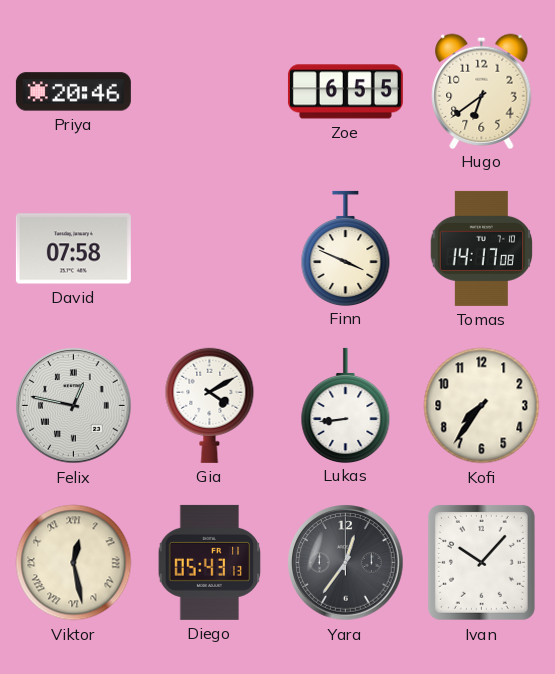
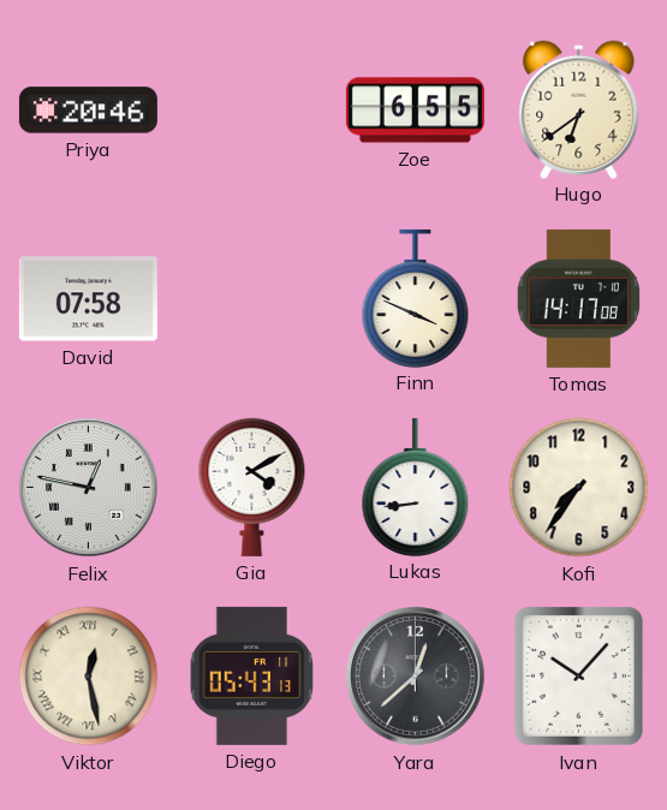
Yara: 12:36 -> 12:38
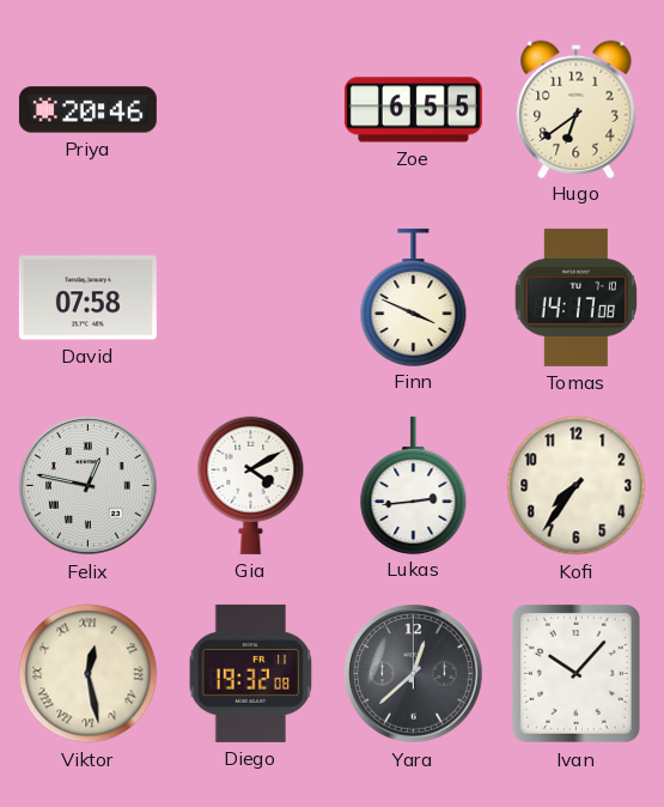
Lukas: 8:44 -> 2:44
Diego: 05:43 -> 19:32
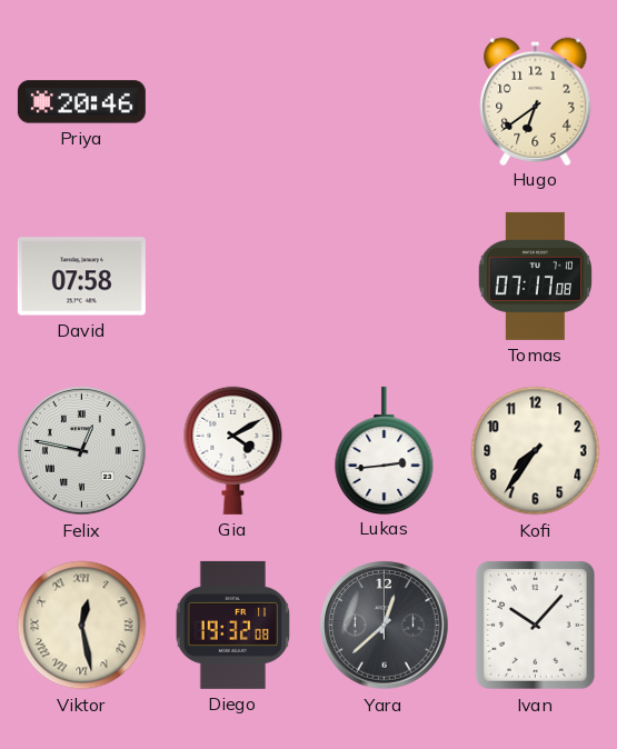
Zoe: 6:55 -> none
Finn: 3:49 -> none
Tomas: 14:17 -> 07:17
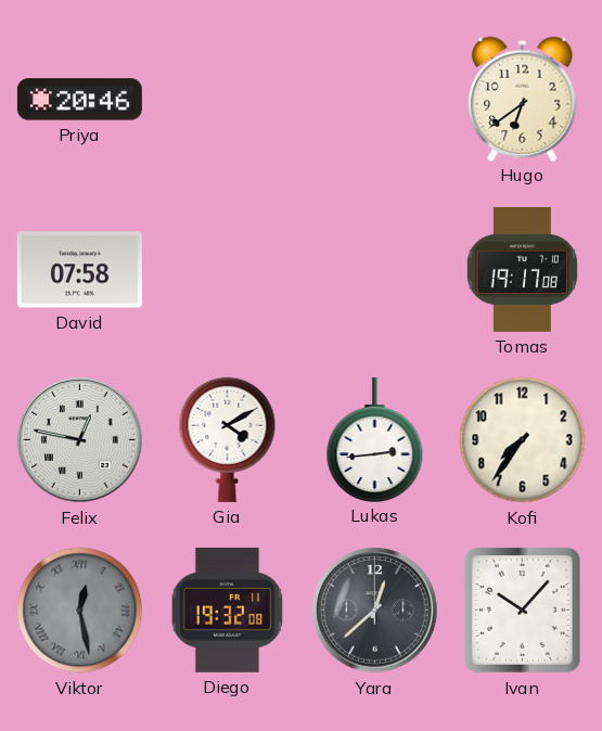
Tomas: 07:17 -> 19:17
Viktor dial: cream -> grey
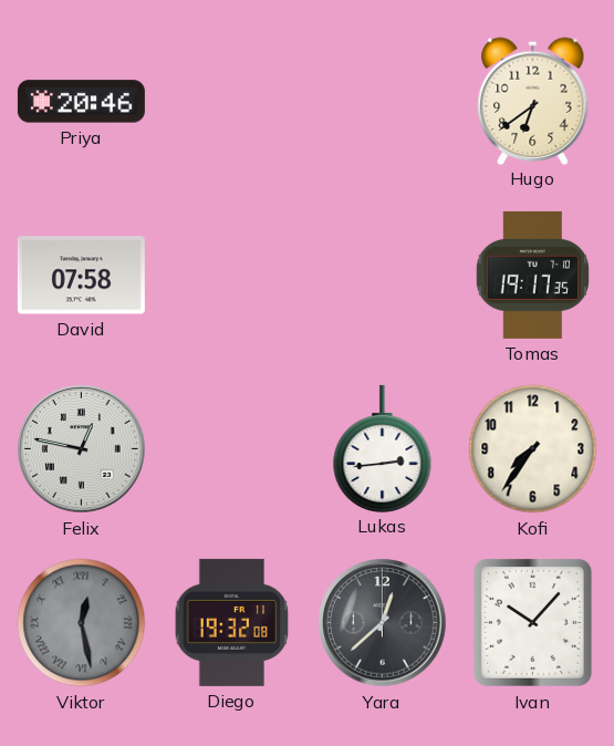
Tomas: 19:17:08 -> 19:17:35
Gia: 4:10 -> none
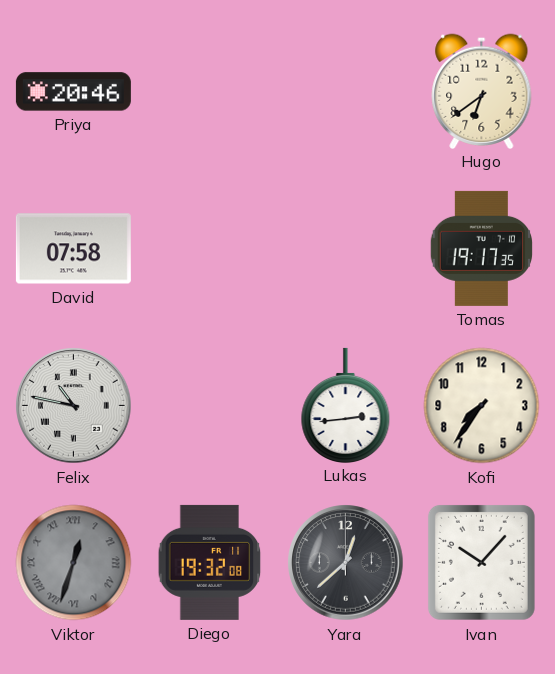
Felix: 12:47 -> 10:47
Viktor: 12:28 -> 12:33
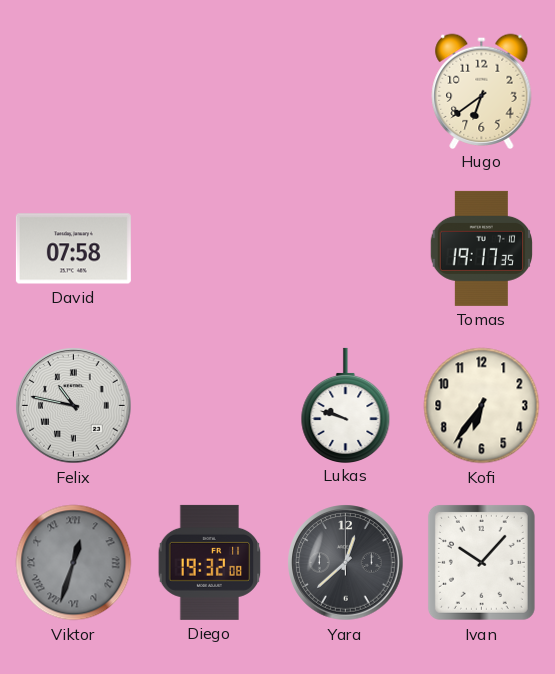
Priya: 20:46 -> none
Lukas: 2:44 -> 9:48
Kofi: 7:36 -> 6:36
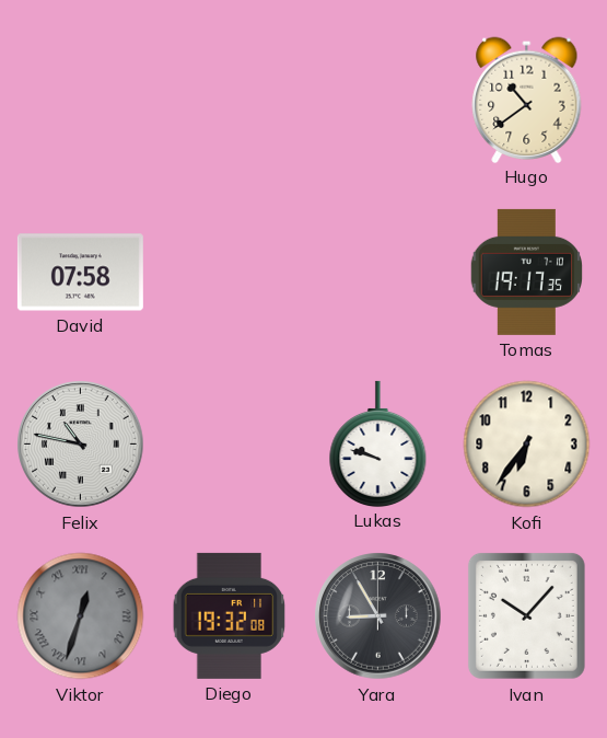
Hugo: 6:39 -> 10:39
Yara: 12:38 -> 8:55
